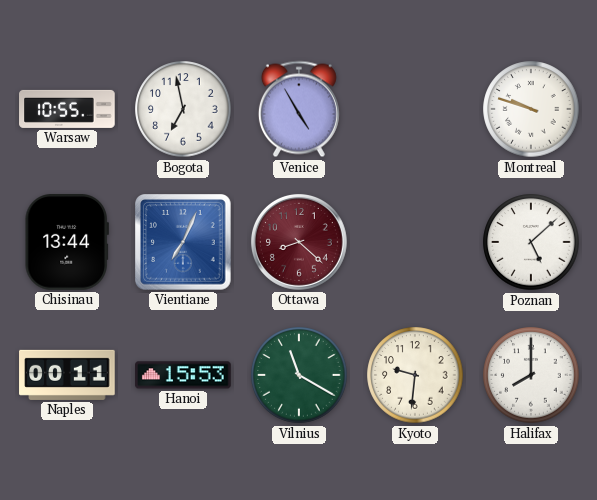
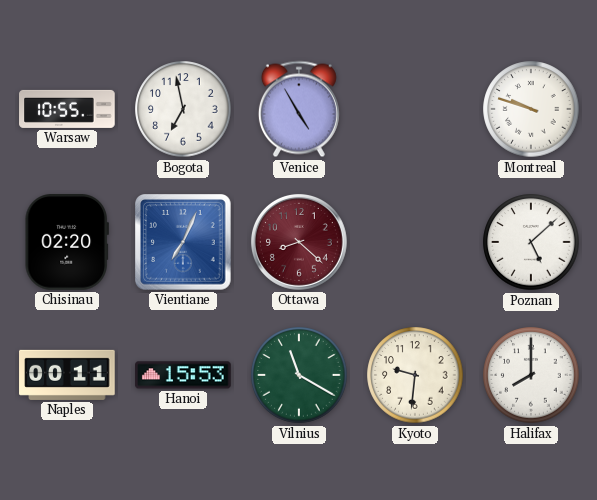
Chisinau: 13:44 -> 02:20
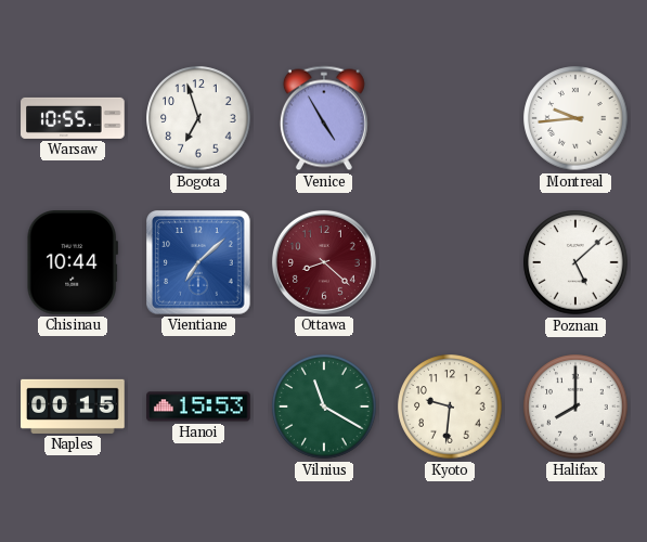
Bogota: 6:58 -> 6:57
Montreal: 9:48 -> 9:44
Chisinau: 02:20 -> 10:44
Vientiane: 7:04 -> 7:08
Naples: 00:11 -> 00:15
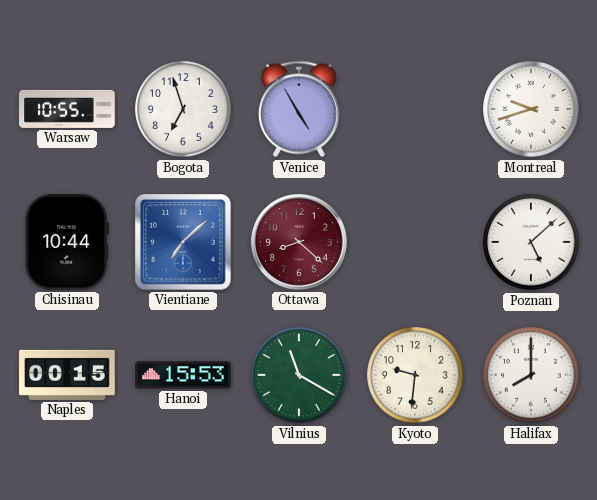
Montreal: 9:44 -> 9:42
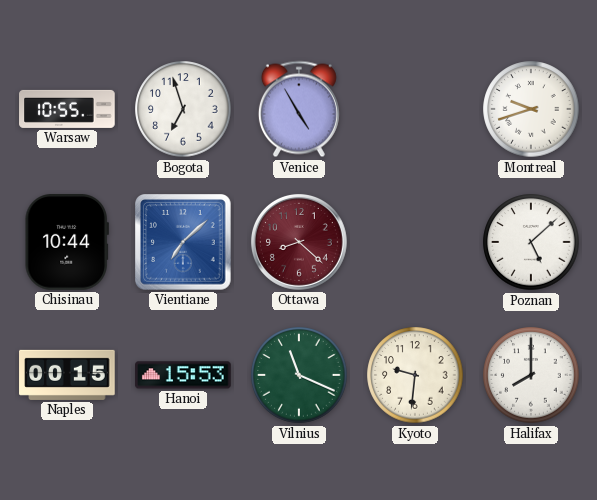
Vilnius: 11:20 -> 11:19
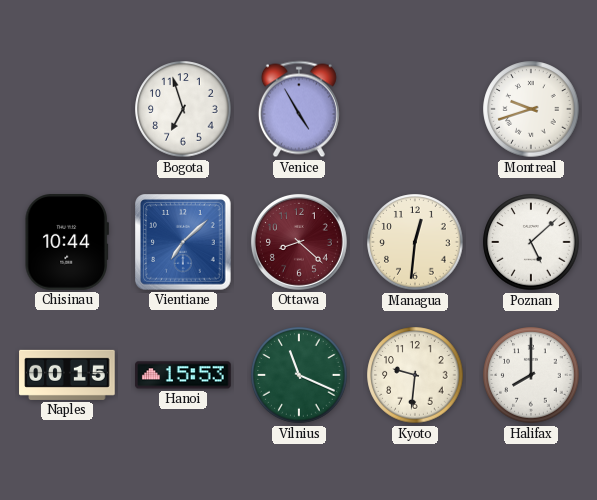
Warsaw: 10:55 -> none
Managua: none -> 12:31
